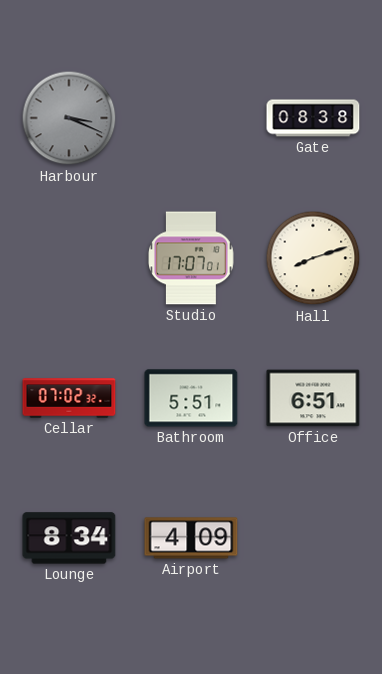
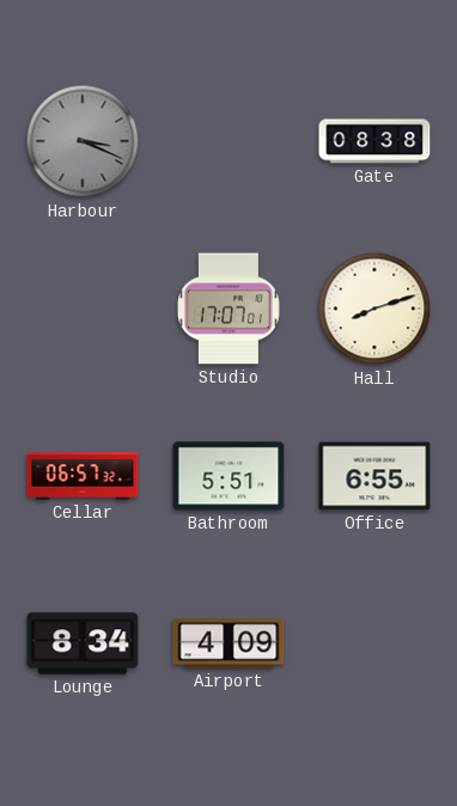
Cellar: 07:02 -> 06:57
Office: 6:51 -> 6:55
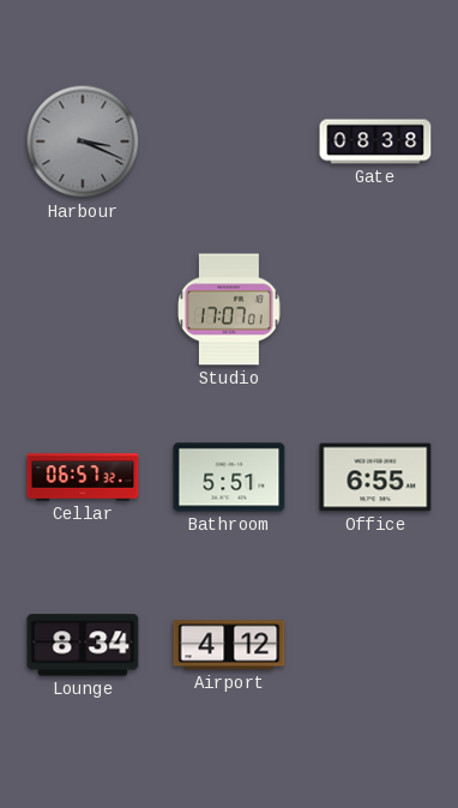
Hall: 8:12 -> none
Airport: 4:09 -> 4:12
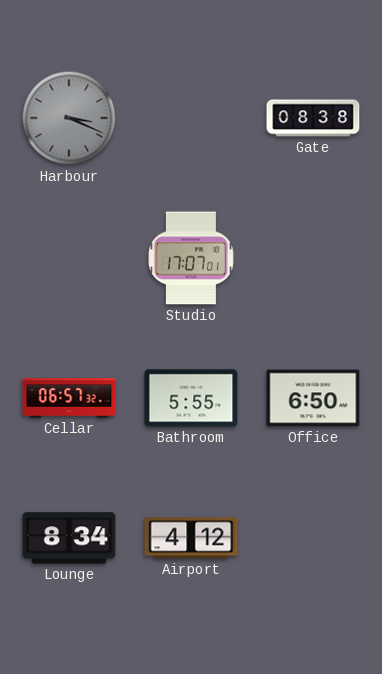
Bathroom: 5:51 -> 5:55
Office: 6:55 -> 6:50
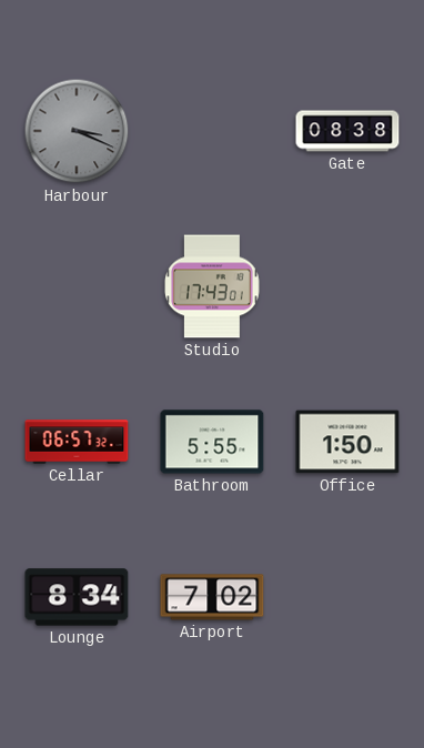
Studio: 17:07 -> 17:43
Office: 6:50 -> 1:50
Airport: 4:12 -> 7:02
